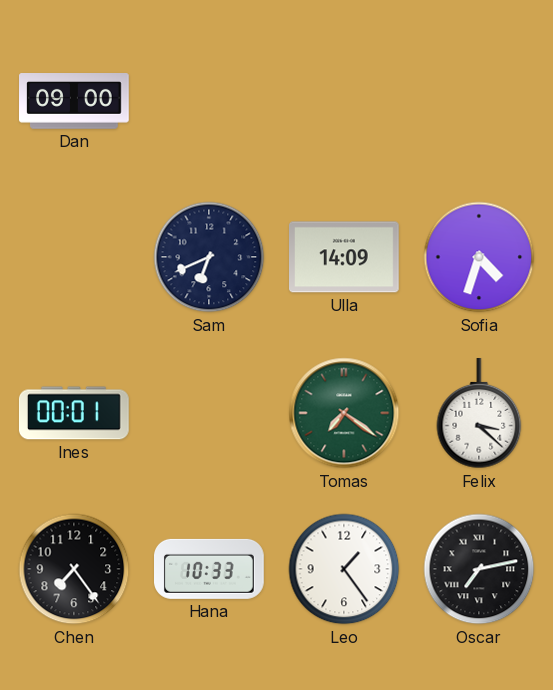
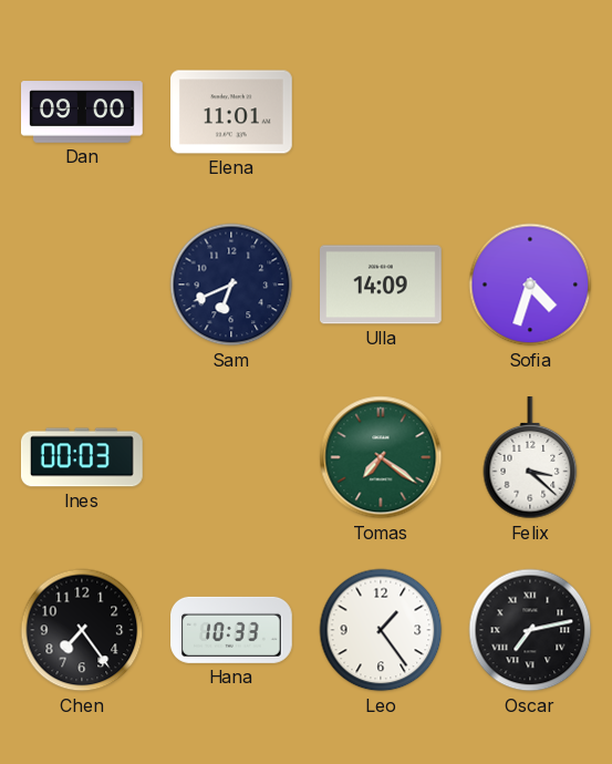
Elena: none -> 11:01
Ines: 00:01 -> 00:03
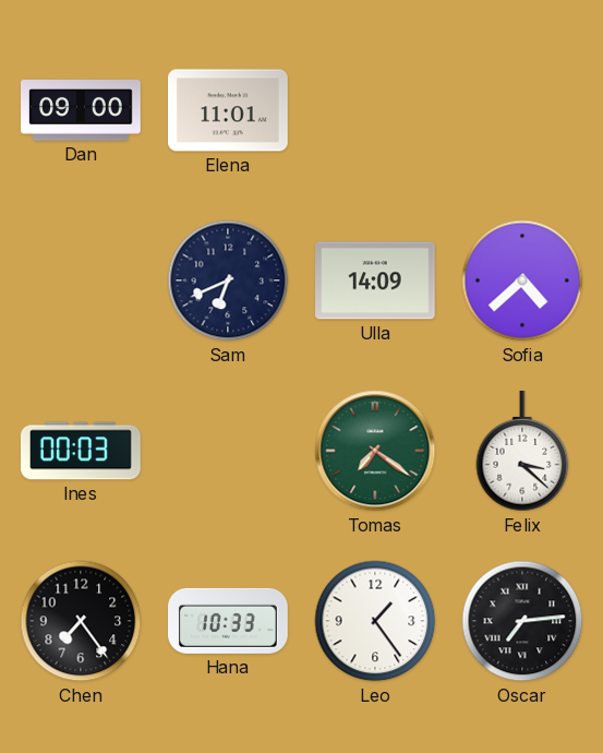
Sofia: 4:33 -> 4:38
Oscar: 7:13 -> 7:14
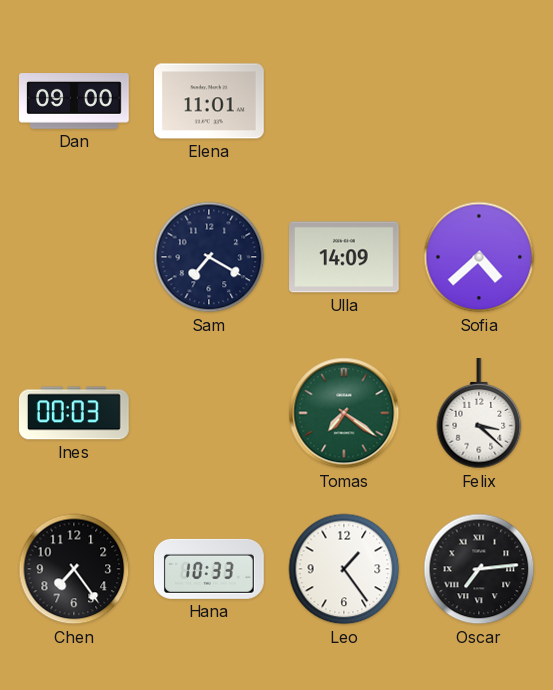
Sam: 6:41 -> 7:20
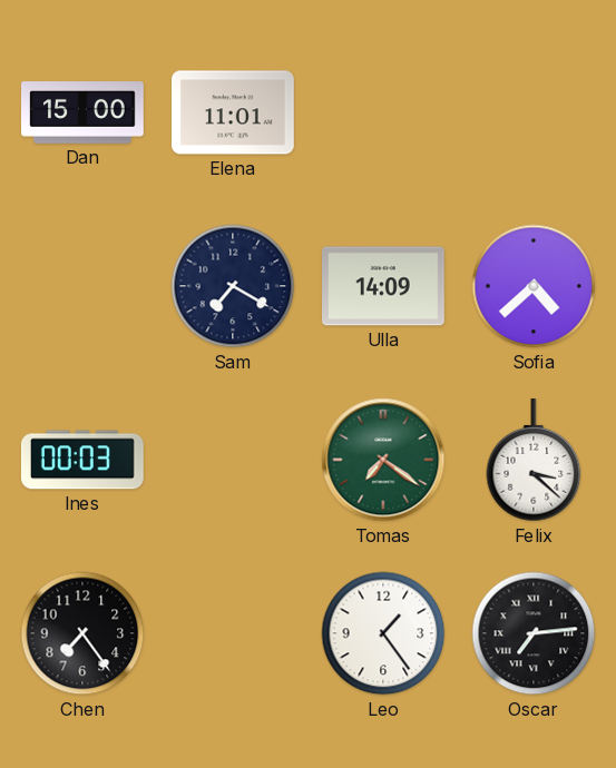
Dan: 09:00 -> 15:00
Hana: 10:33 -> none
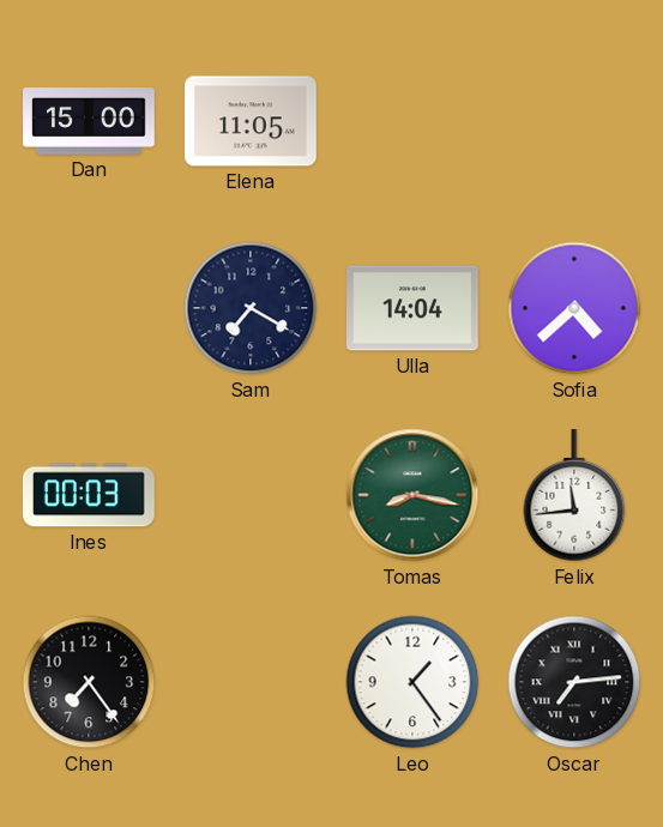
Elena: 11:01 -> 11:05
Ulla: 14:09 -> 14:04
Tomas: 7:21 -> 8:17
Felix: 3:22 -> 11:44
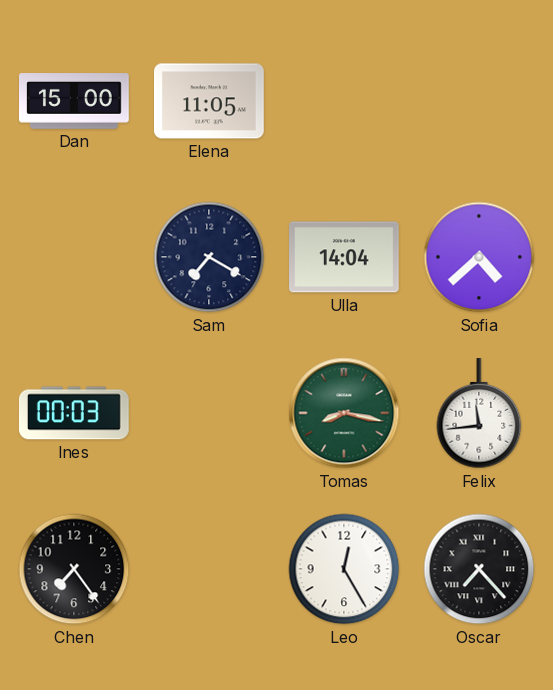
Leo: 1:24 -> 12:25
Oscar: 7:14 -> 7:23
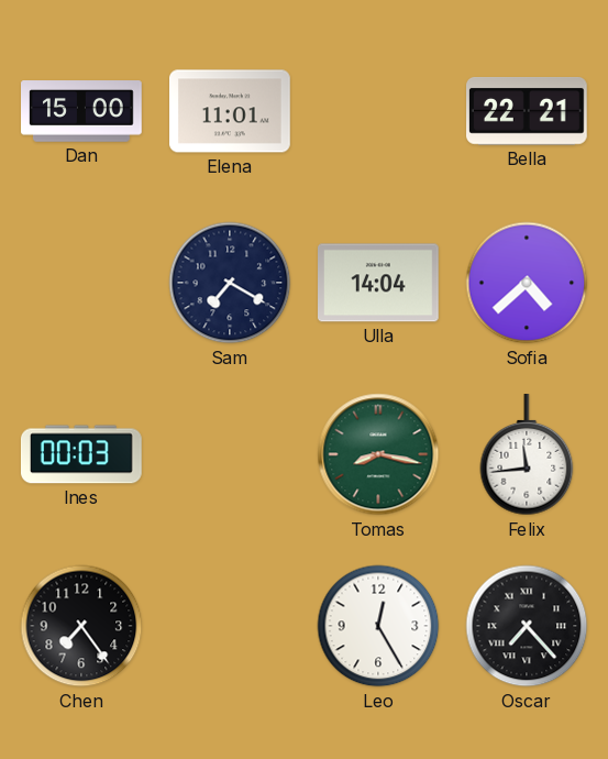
Elena: 11:05 -> 11:01
Bella: none -> 22:21
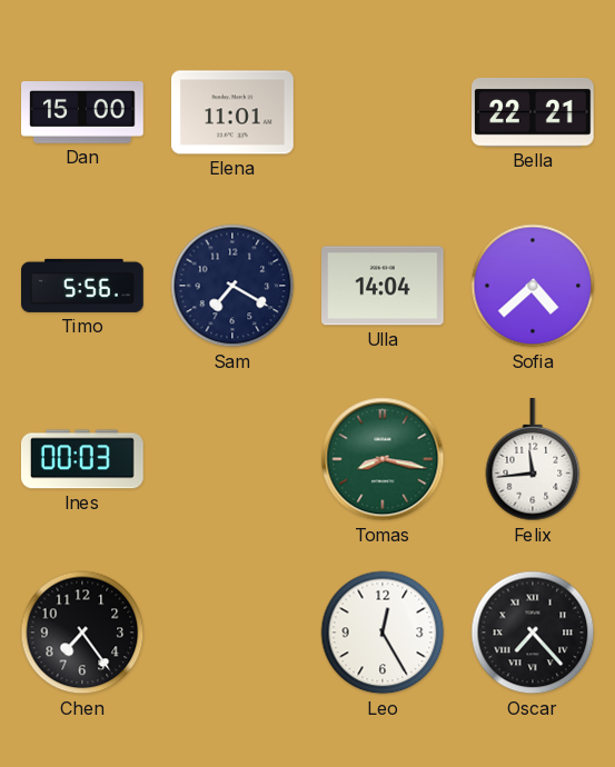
Timo: none -> 5:56
